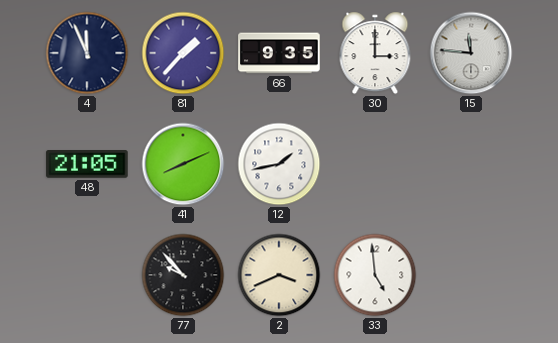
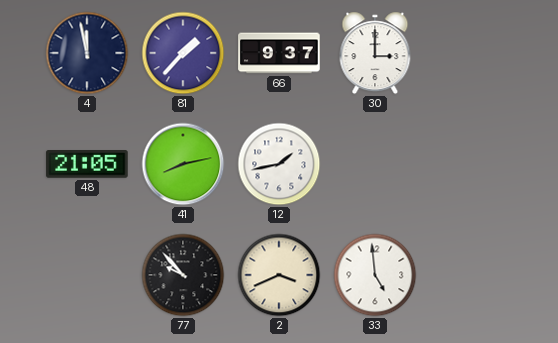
4: 11:56 -> 11:58
66: 9:35 -> 9:37
15: 11:46 -> none
41: 8:11 -> 8:13
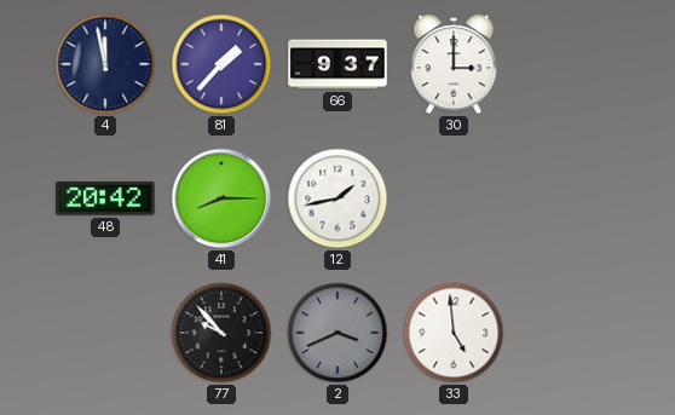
48: 21:05 -> 20:42
41: 8:13 -> 8:15
2 dial: cream -> grey
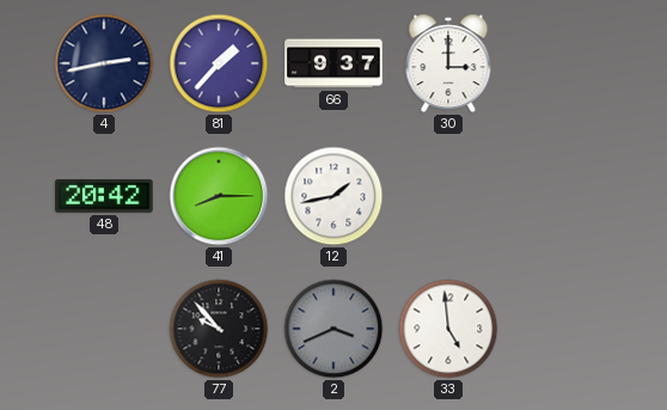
4: 11:58 -> 2:43
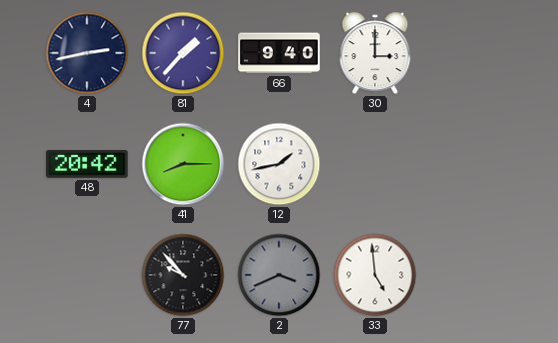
66: 9:37 -> 9:40
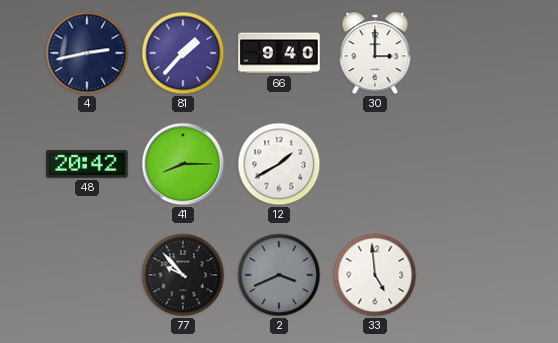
12: 1:43 -> 1:40
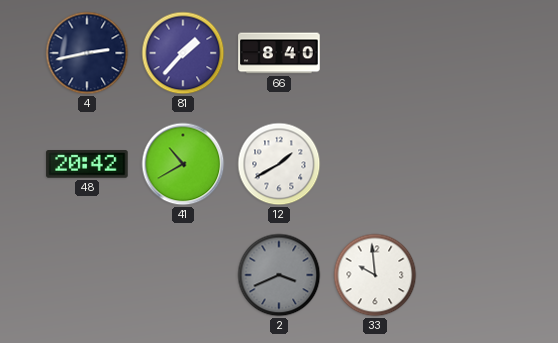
66: 9:40 -> 8:40
30: 3:00 -> none
41: 8:15 -> 10:40
77: 9:53 -> none
33: 4:59 -> 9:59
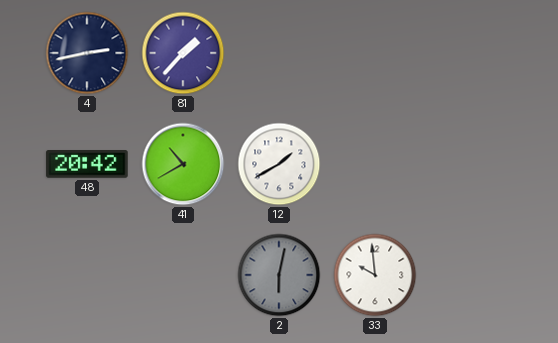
66: 8:40 -> none
2: 3:41 -> 6:02
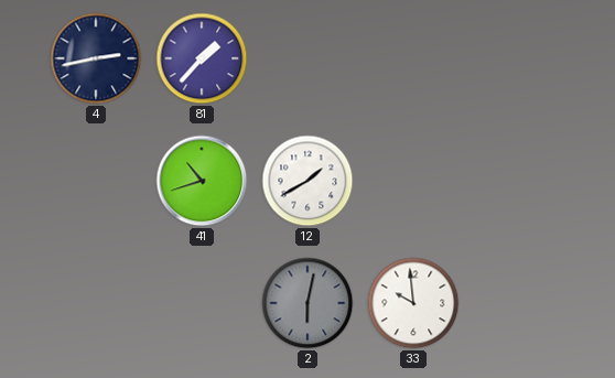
48: 20:42 -> none
41: 10:40 -> 10:42
